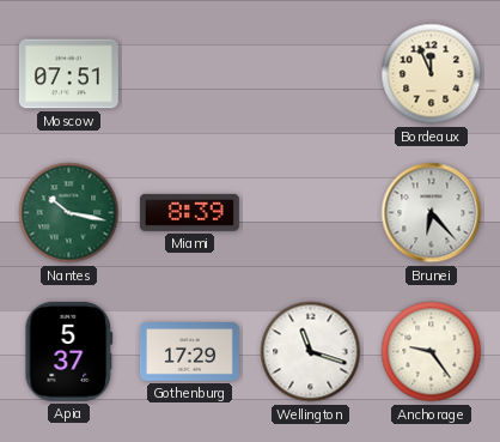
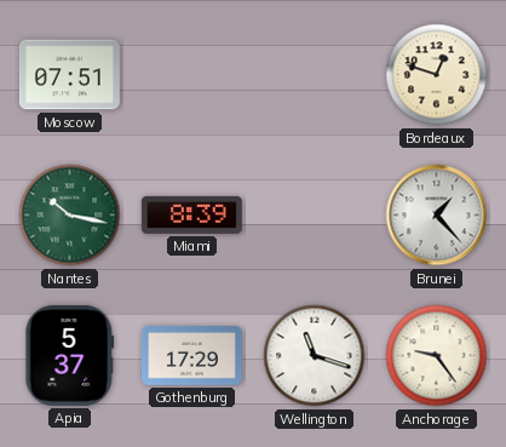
Bordeaux: 11:56 -> 12:48
Brunei: 6:23 -> 1:23
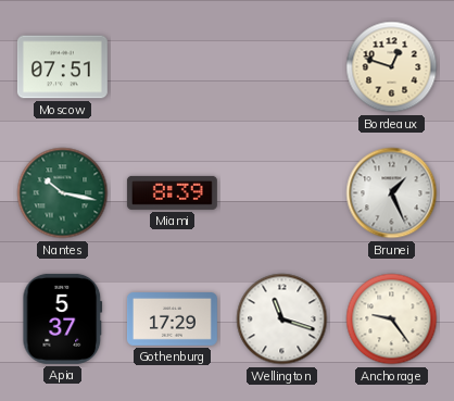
Brunei: 1:23 -> 1:26
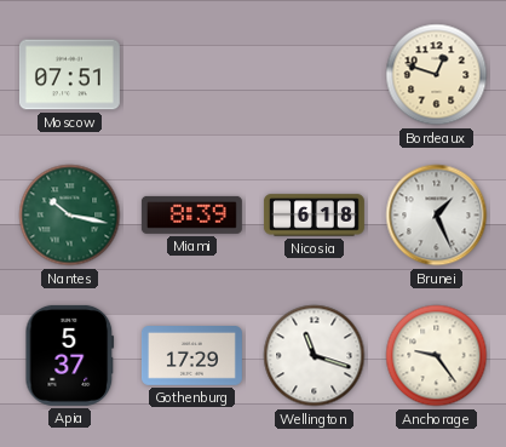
Nicosia: none -> 6:18
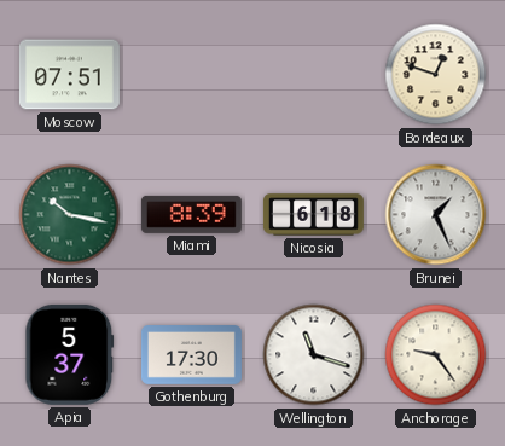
Gothenburg: 17:29 -> 17:30
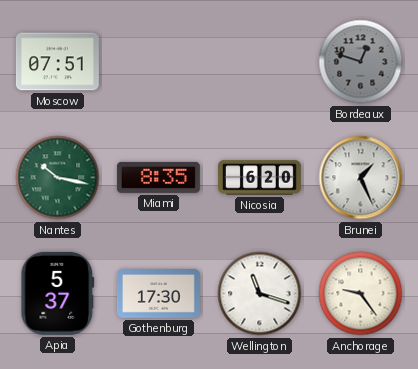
Bordeaux dial: cream -> grey
Miami: 8:39 -> 8:35
Nicosia: 6:18 -> 6:20
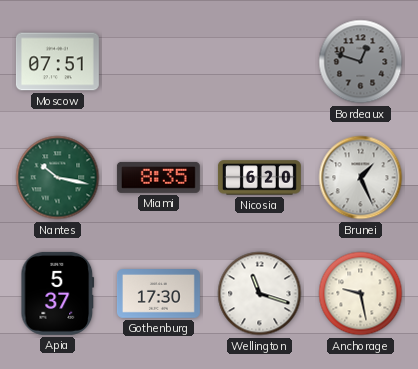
Anchorage: 9:24 -> 9:28
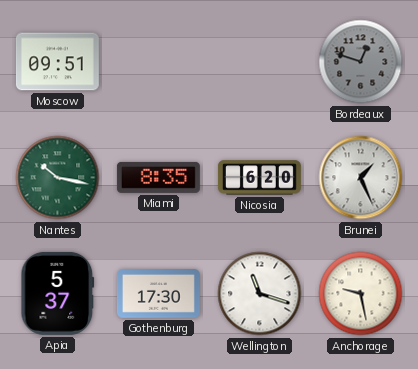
Moscow: 07:51 -> 09:51
